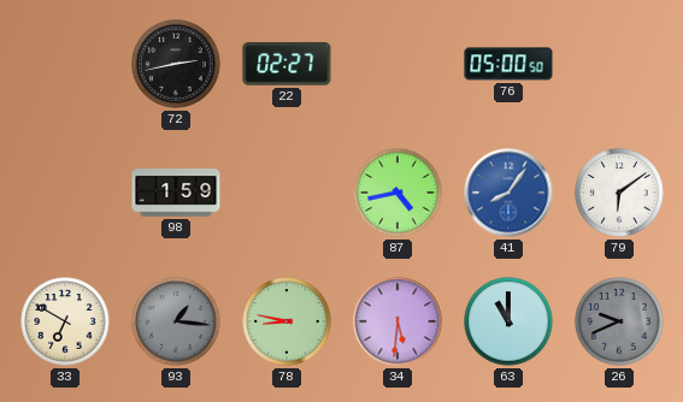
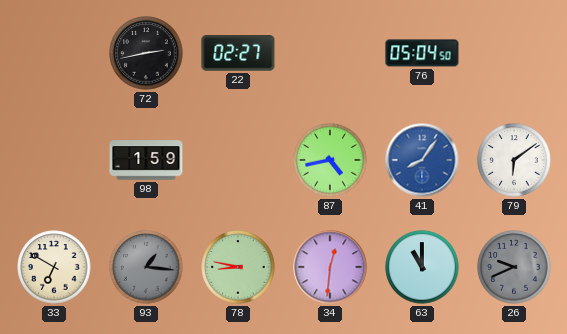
76: 05:00 -> 05:04
34: 5:31 -> 12:31
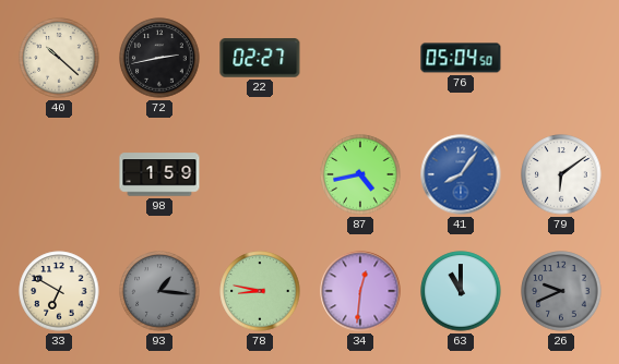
40: none -> 10:22
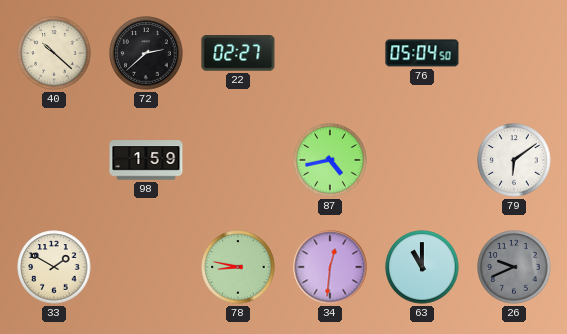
72: 2:43 -> 2:38
41: 8:06 -> none
33: 6:50 -> 1:50
93: 1:16 -> none
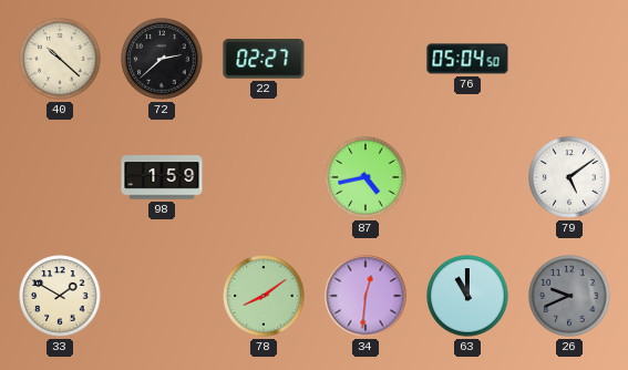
79: 6:09 -> 5:09
78: 8:47 -> 8:09
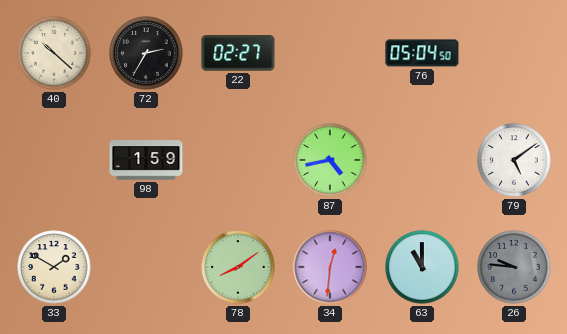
72: 2:38 -> 2:35
26: 9:41 -> 9:46
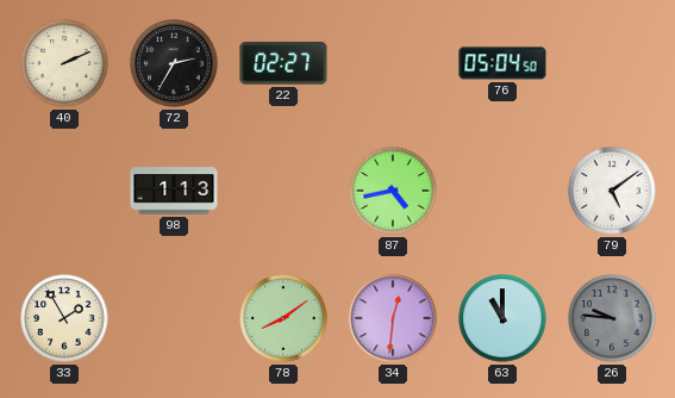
40: 10:22 -> 2:11
98: 1:59 -> 1:13
33: 1:50 -> 1:55
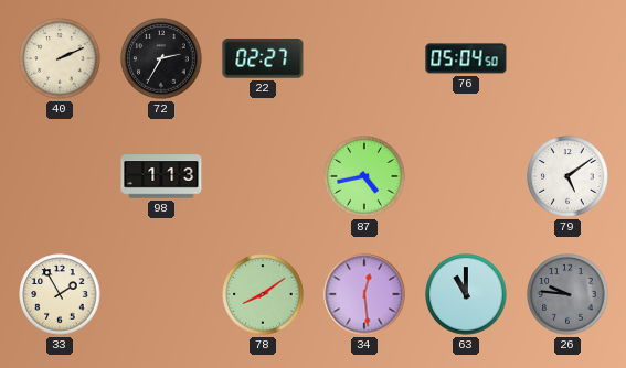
34: 12:31 -> 12:29
